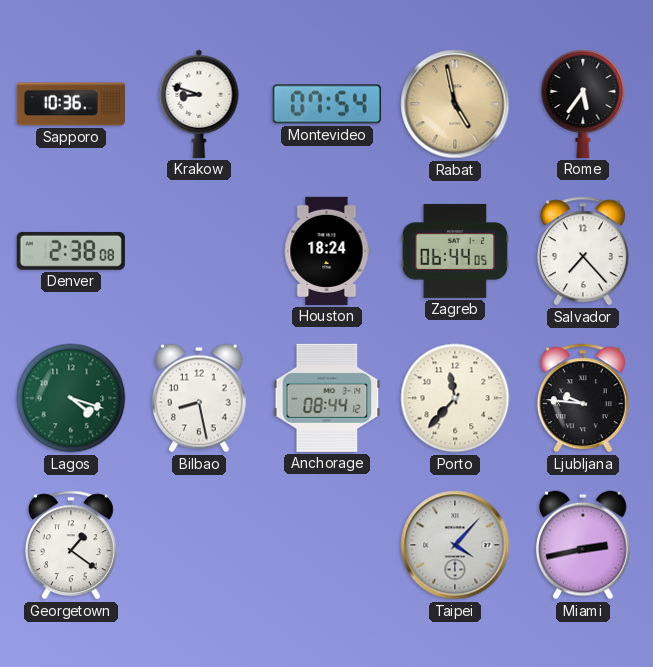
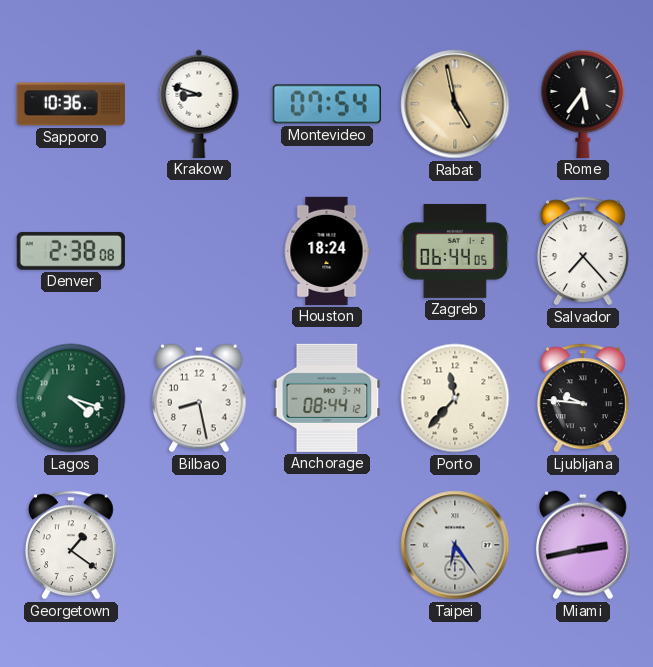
Taipei: 4:07 -> 6:24
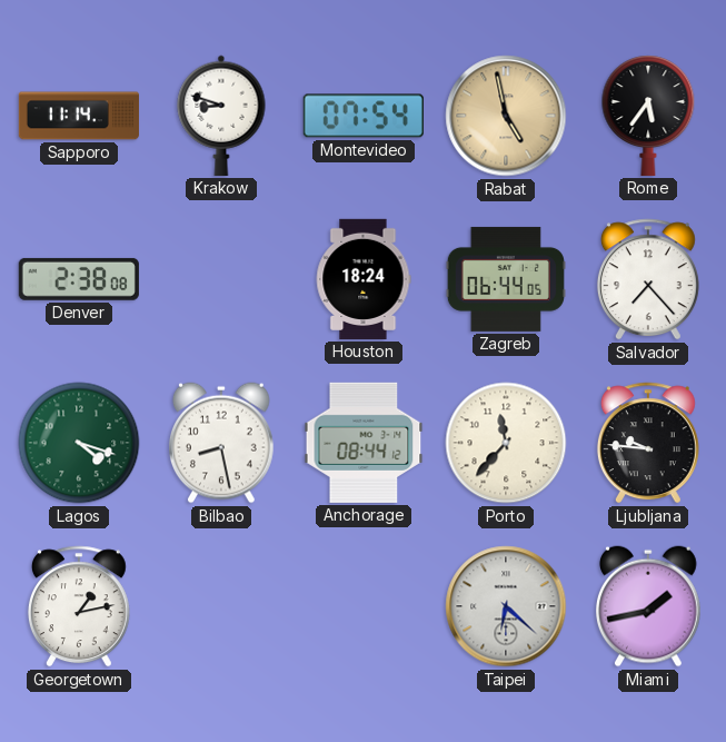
Sapporo: 10:36 -> 11:14
Georgetown: 1:21 -> 1:13
Taipei: 6:24 -> 6:22
Miami: 2:43 -> 1:43
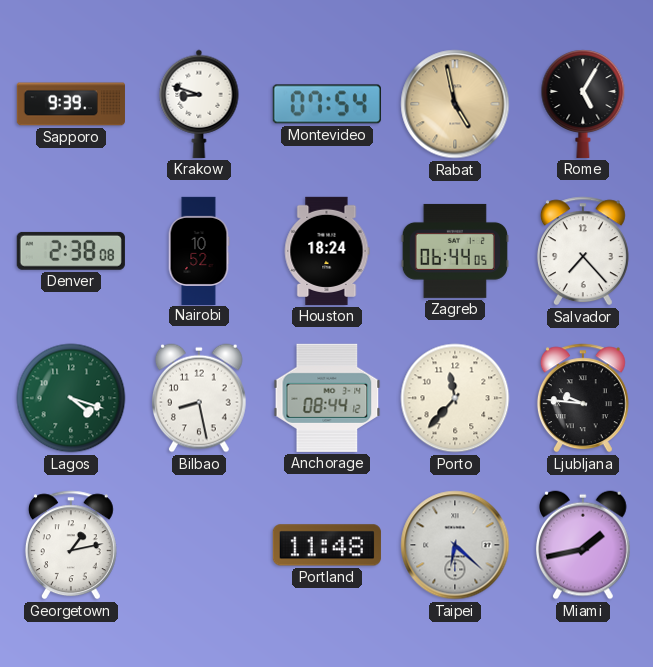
Sapporo: 11:14 -> 9:39
Rome: 5:36 -> 5:05
Nairobi: none -> 10:52
Portland: none -> 11:48
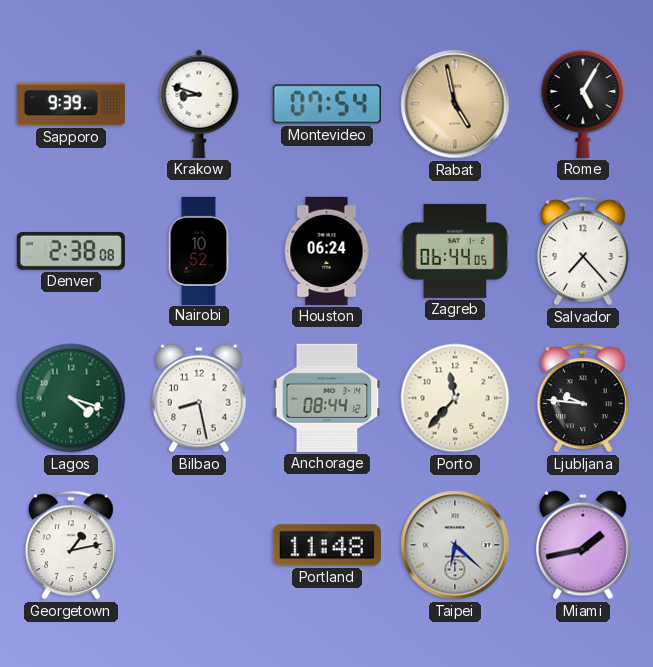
Houston: 18:24 -> 06:24
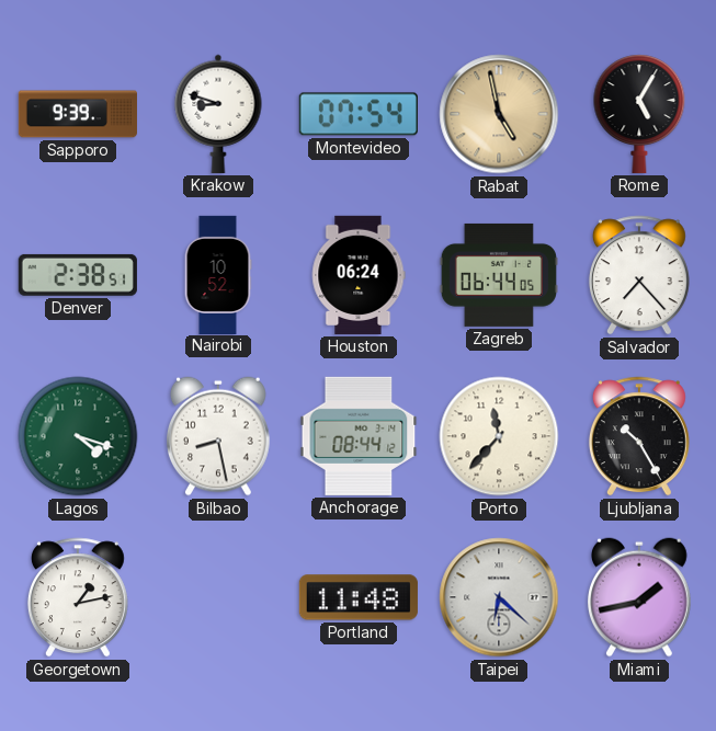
Denver: 2:38:08 -> 2:38:51
Ljubljana: 9:46 -> 10:25
